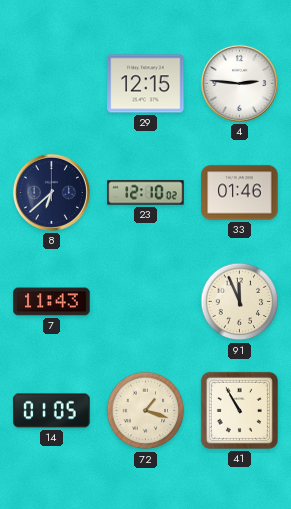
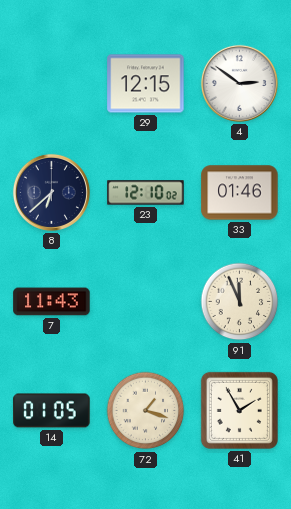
4: 2:46 -> 2:51
41: 10:55 -> 1:55
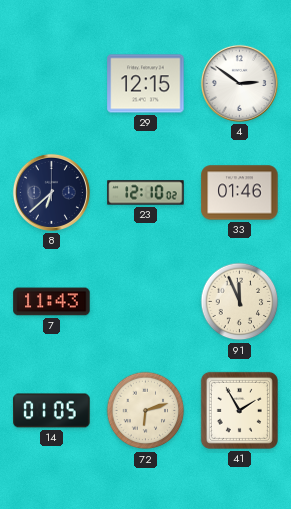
72: 1:18 -> 6:12
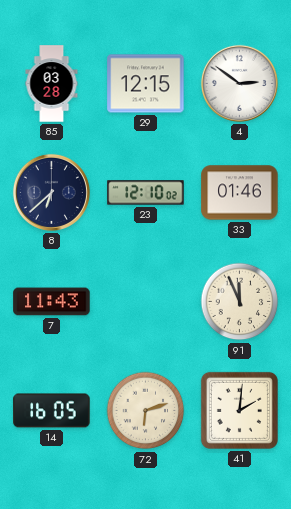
85: none -> 03:28
14: 01:05 -> 16:05
41: 1:55 -> 2:01
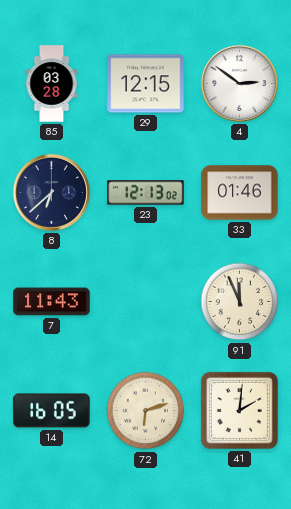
23: 12:10 -> 12:13
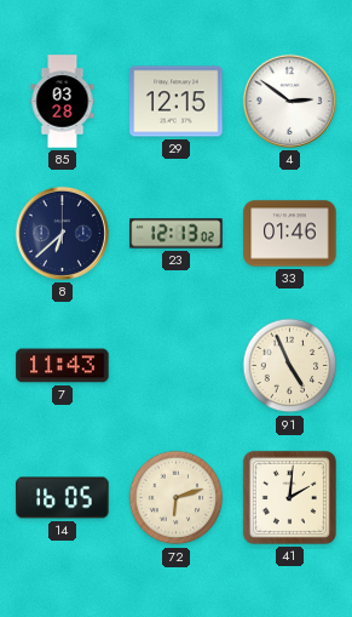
91: 11:56 -> 4:56
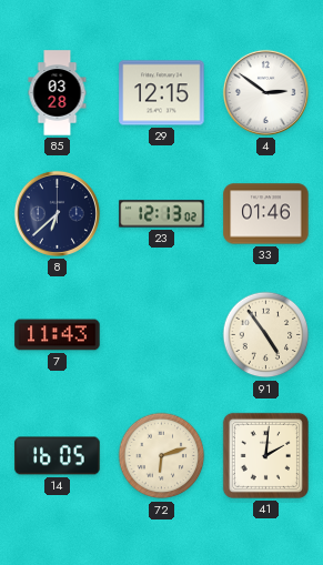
91: 4:56 -> 4:54
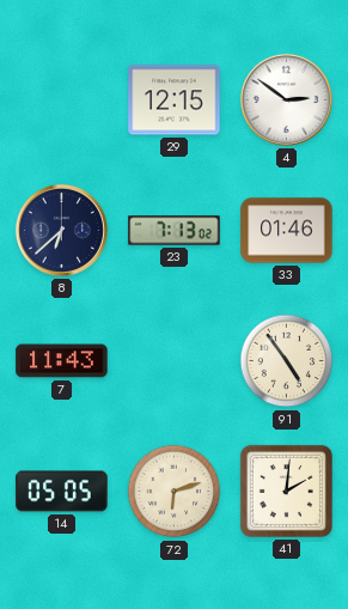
85: 03:28 -> none
23: 12:13 -> 7:13
14: 16:05 -> 05:05
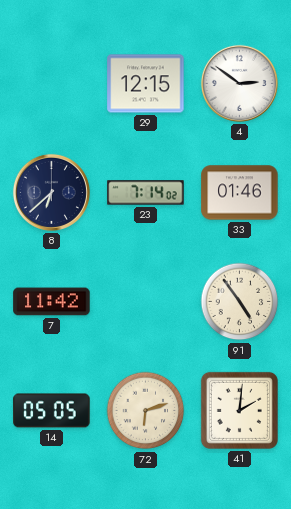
23: 7:13 -> 7:14
7: 11:43 -> 11:42
